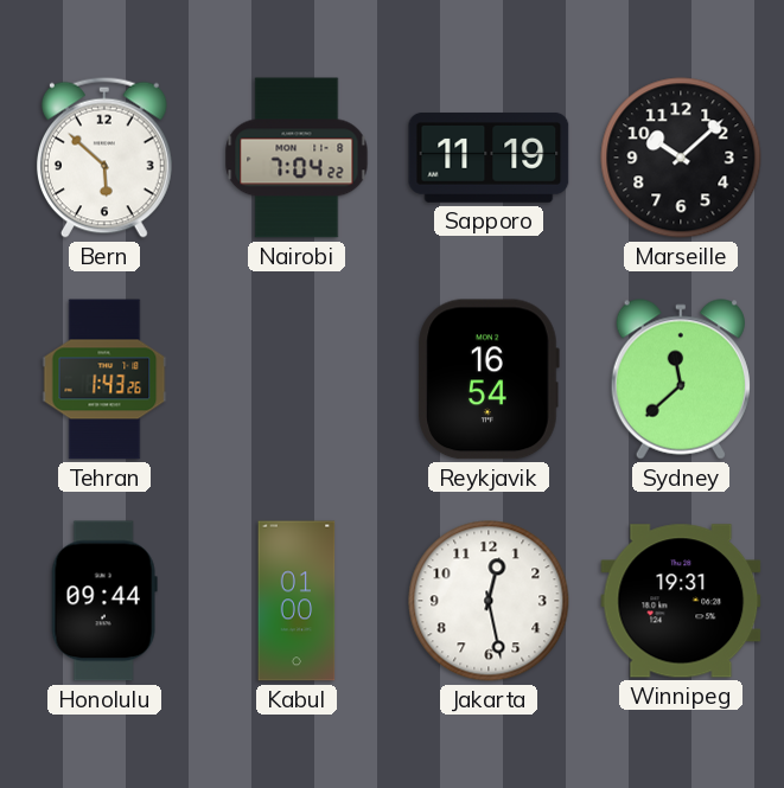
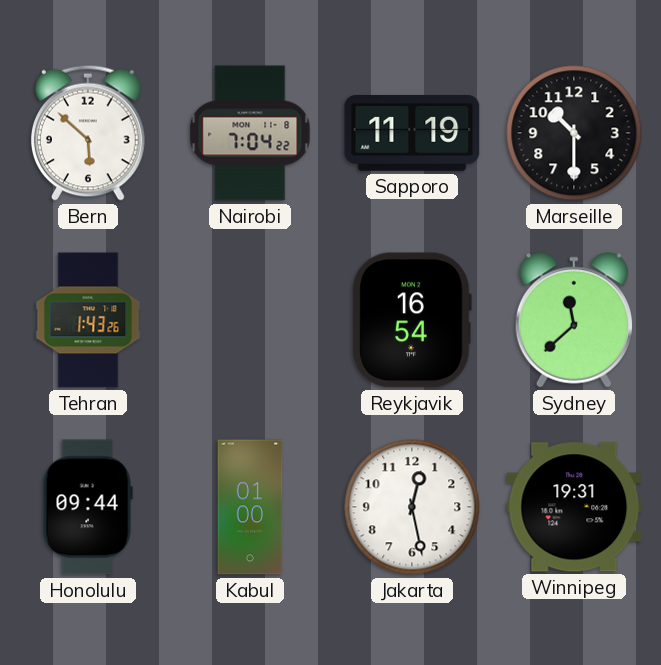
Marseille: 10:08 -> 10:30
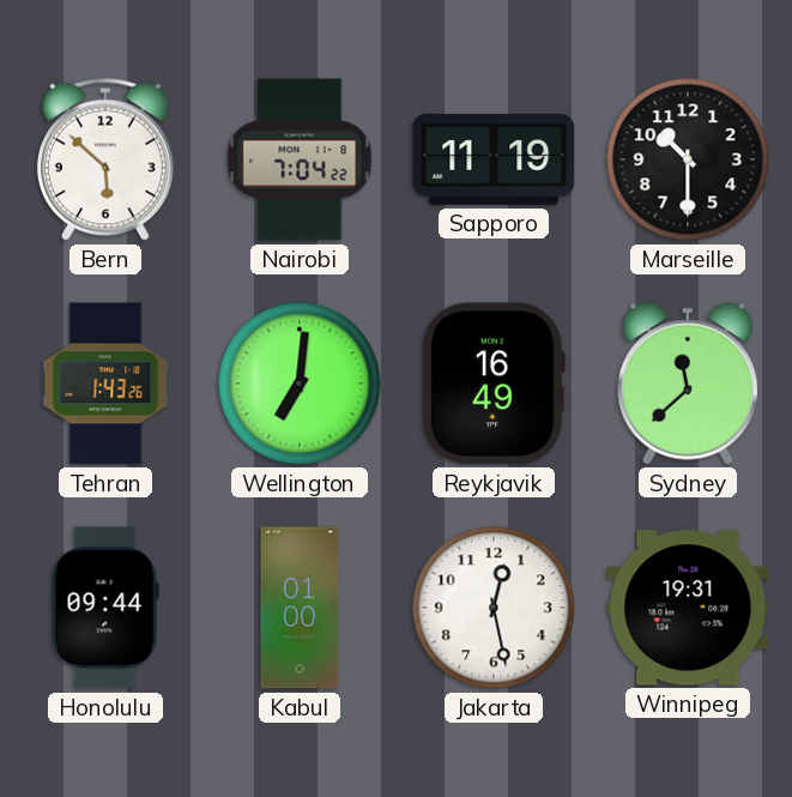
Wellington: none -> 7:01
Reykjavik: 16:54 -> 16:49
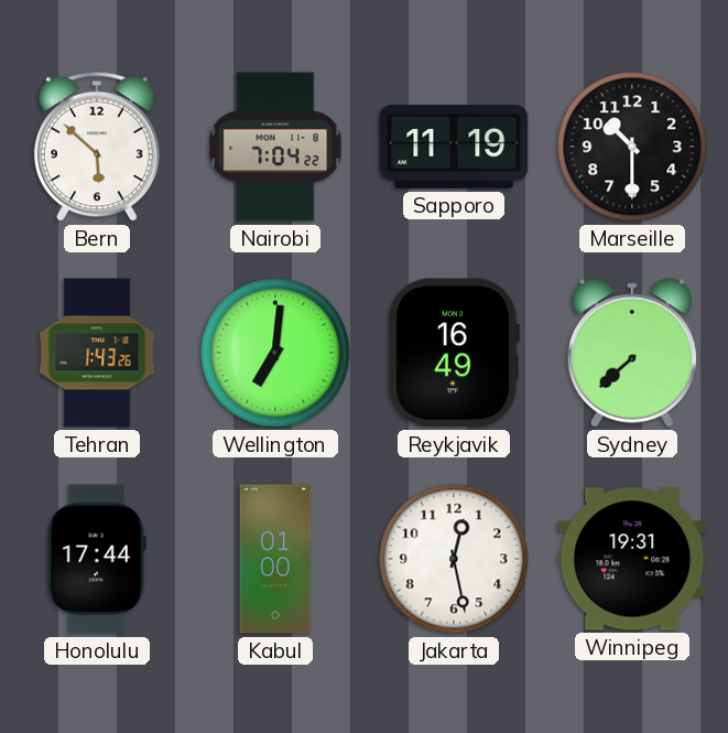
Sydney: 11:38 -> 7:38
Honolulu: 09:44 -> 17:44
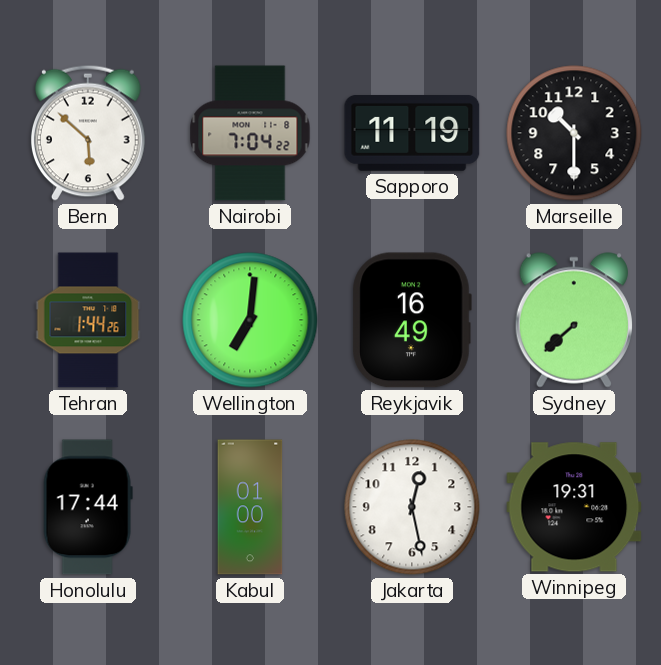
Tehran: 1:43 -> 1:44
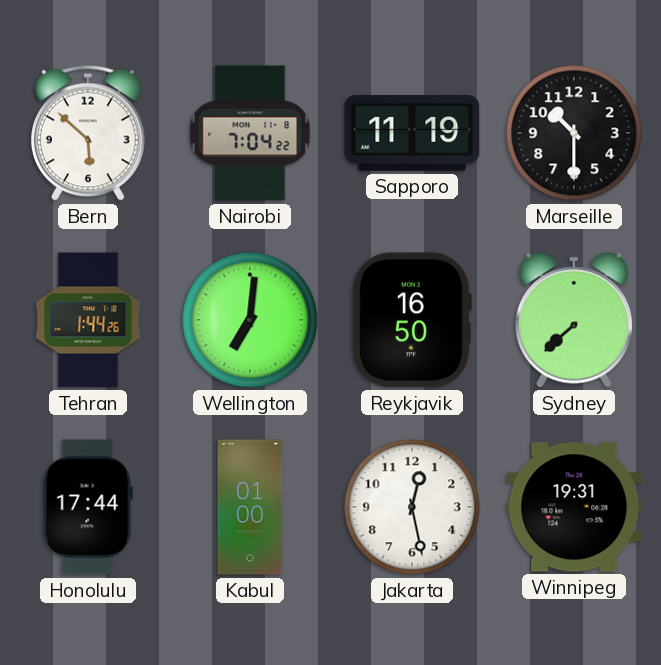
Reykjavik: 16:49 -> 16:50
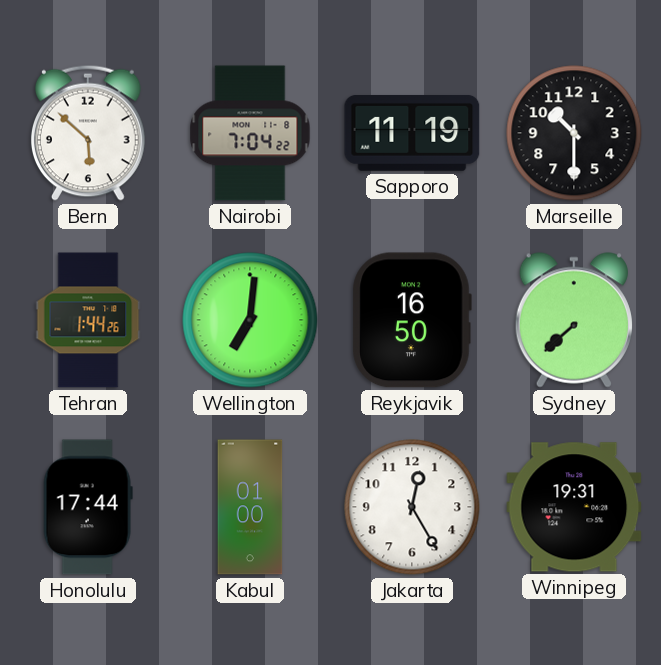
Jakarta: 12:28 -> 12:25
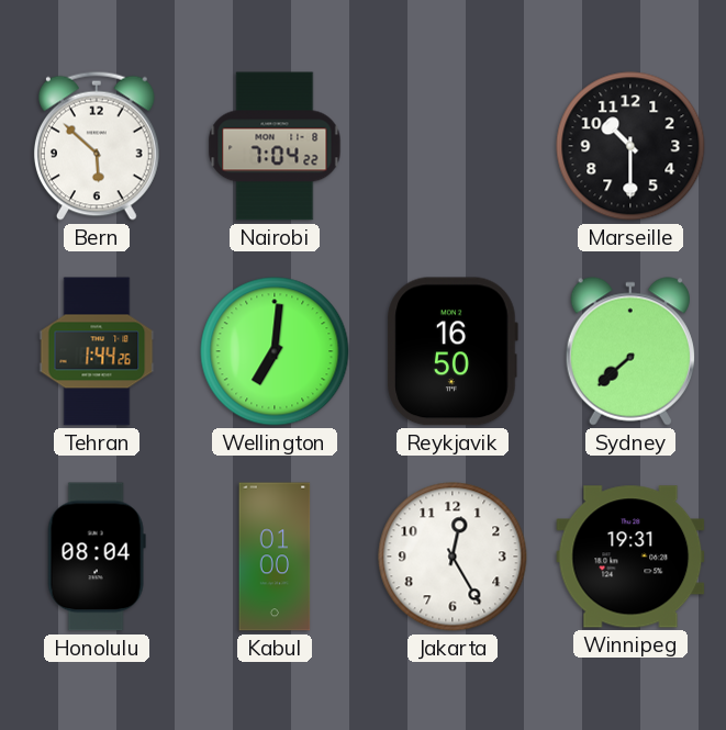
Sapporo: 11:19 -> none
Honolulu: 17:44 -> 08:04
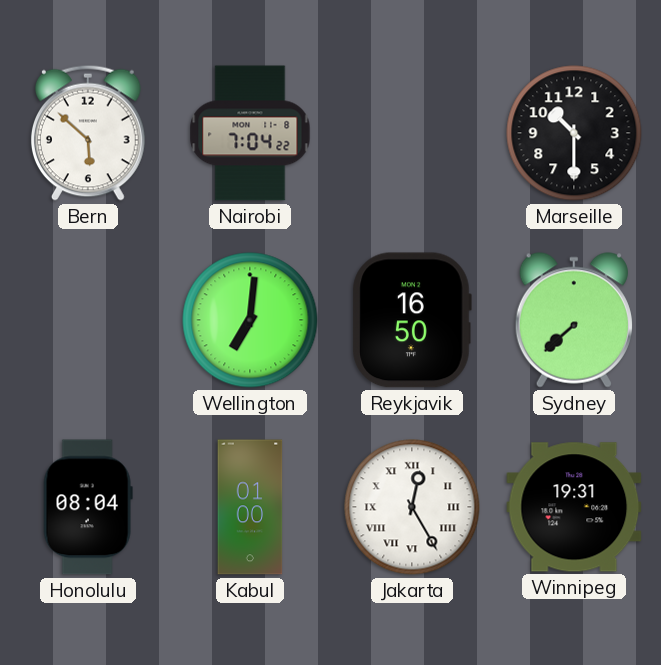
Tehran: 1:44 -> none
Jakarta numerals: Arabic -> Roman
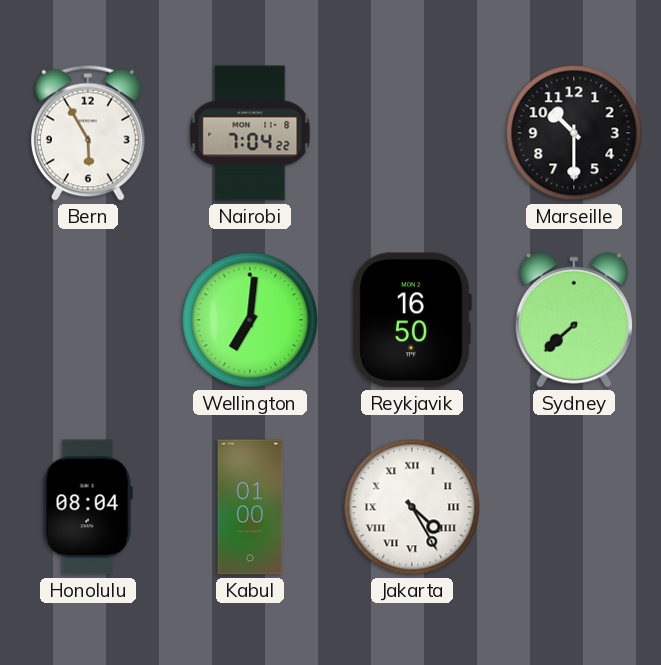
Bern: 5:52 -> 5:55
Jakarta: 12:25 -> 4:25
Winnipeg: 19:31 -> none
